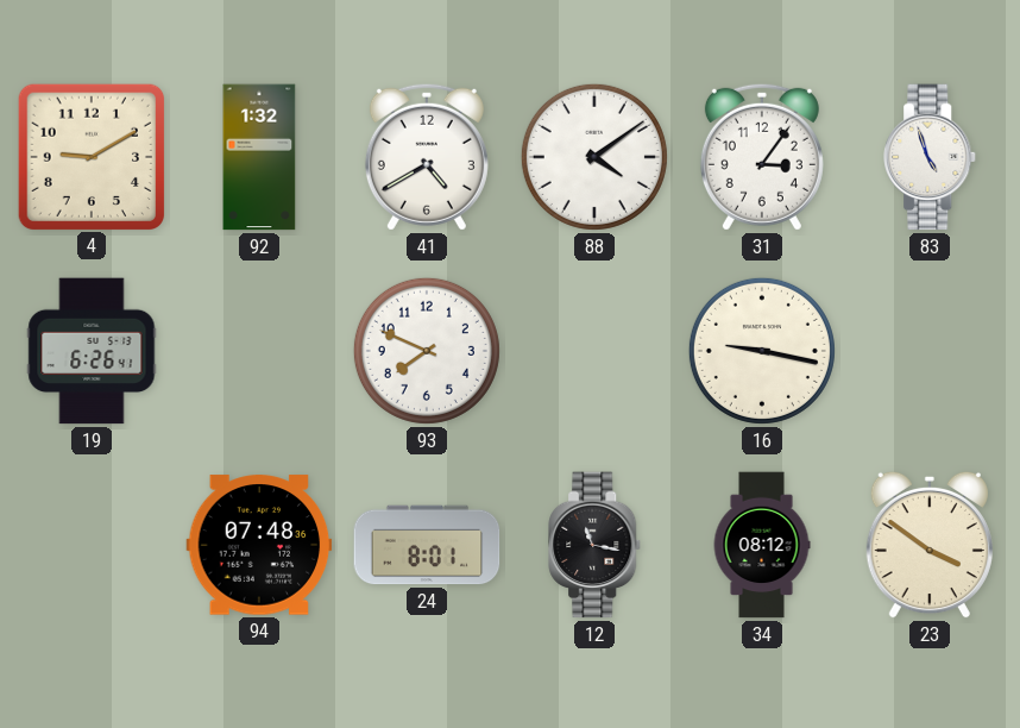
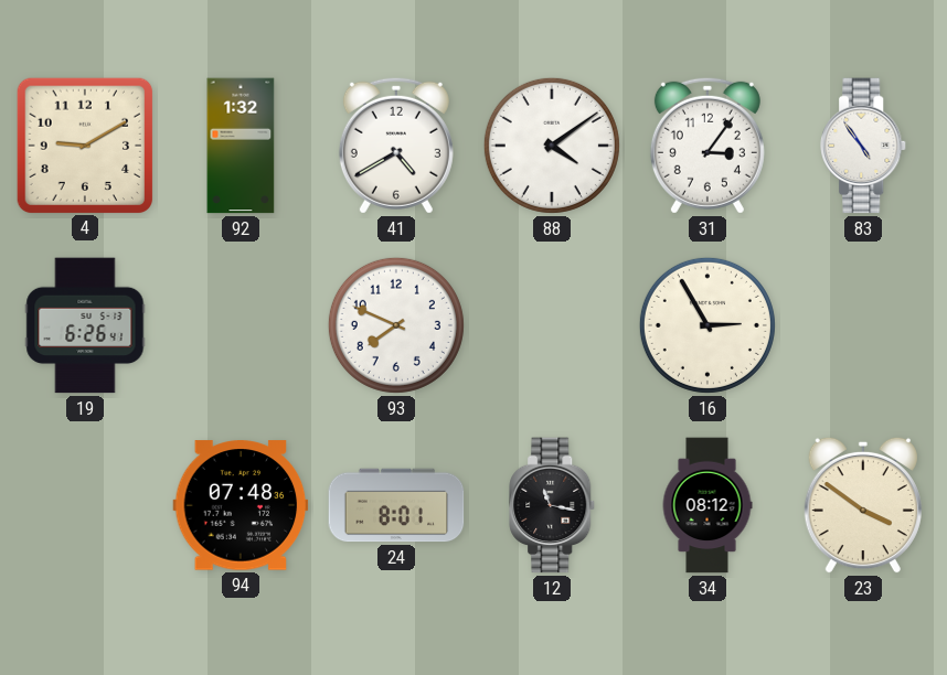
83: 4:57 -> 4:54
16: 9:17 -> 2:55
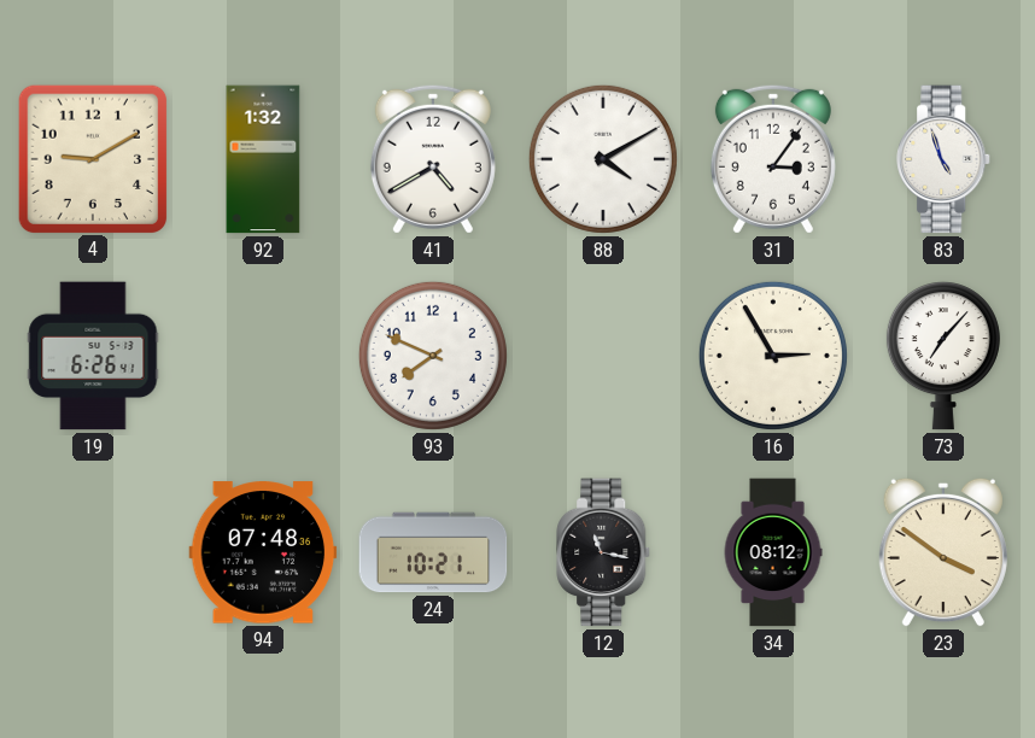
88: 4:09 -> 4:10
83: 4:54 -> 4:57
73: none -> 7:07
24: 8:01 -> 10:21
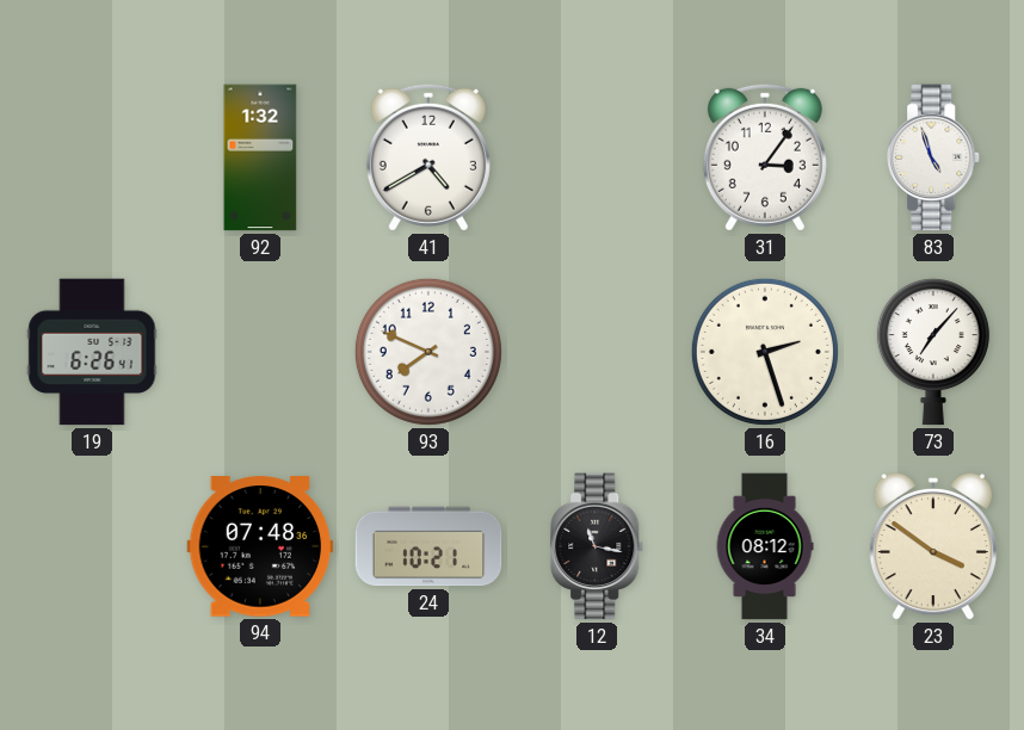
4: 9:10 -> none
88: 4:10 -> none
16: 2:55 -> 2:27
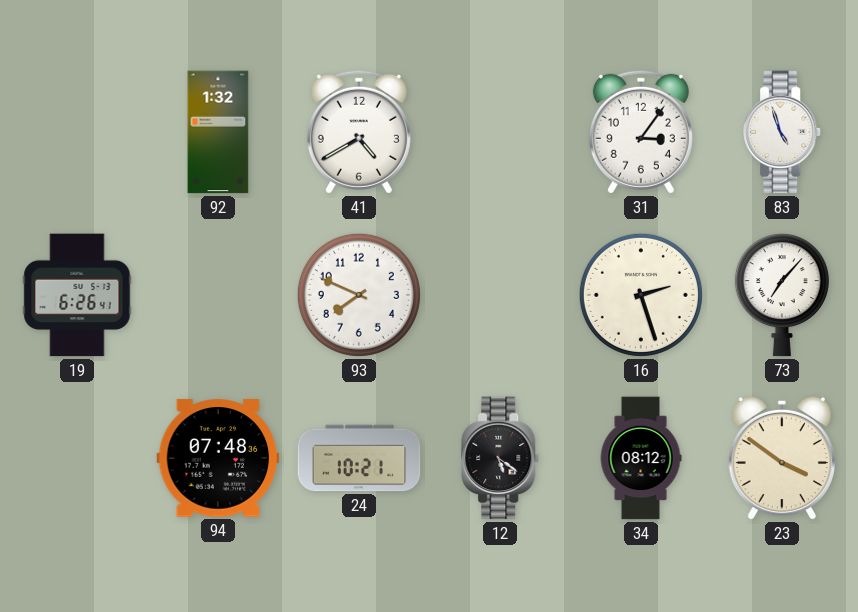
12: 11:17 -> 5:21
